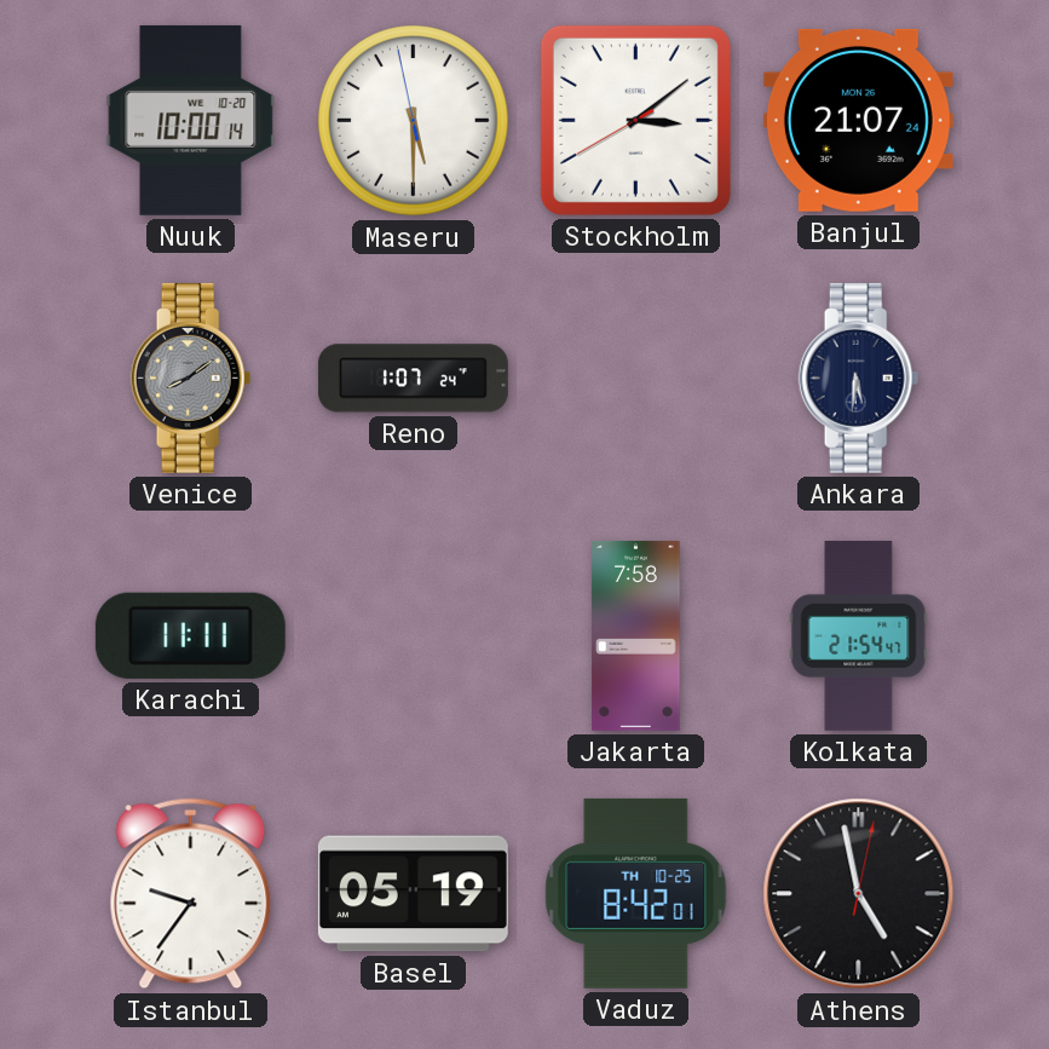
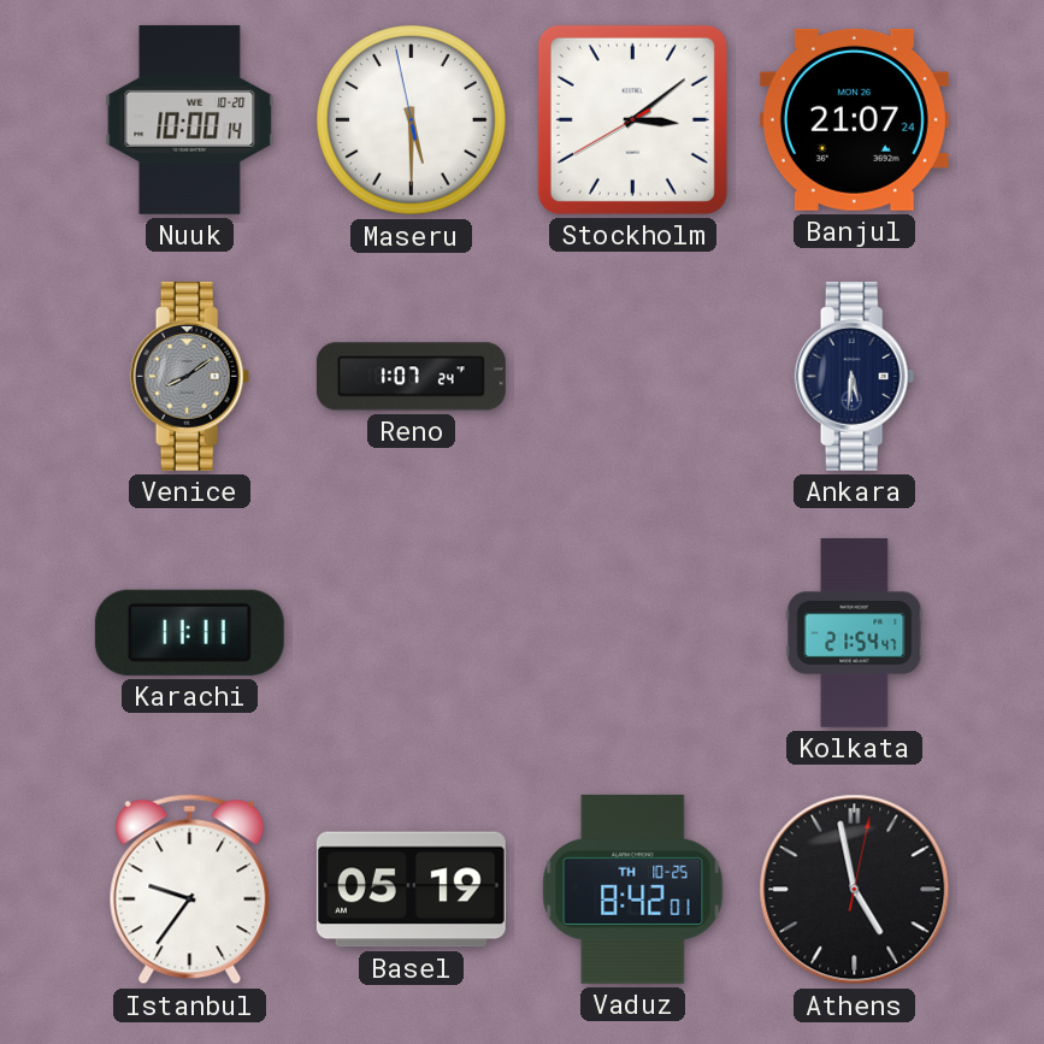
Jakarta: 7:58 -> none
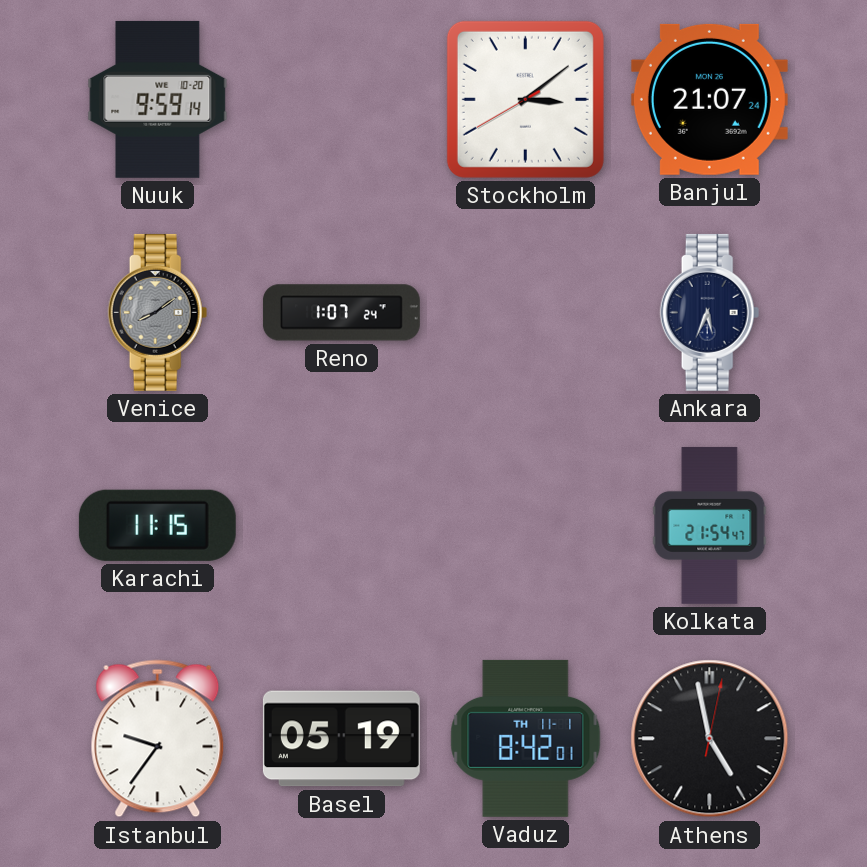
Nuuk: 10:00 -> 9:59
Maseru: 5:29 -> none
Ankara: 5:31 -> 5:34
Karachi: 11:11 -> 11:15
Vaduz date: TH 10-25 -> TH 11-1
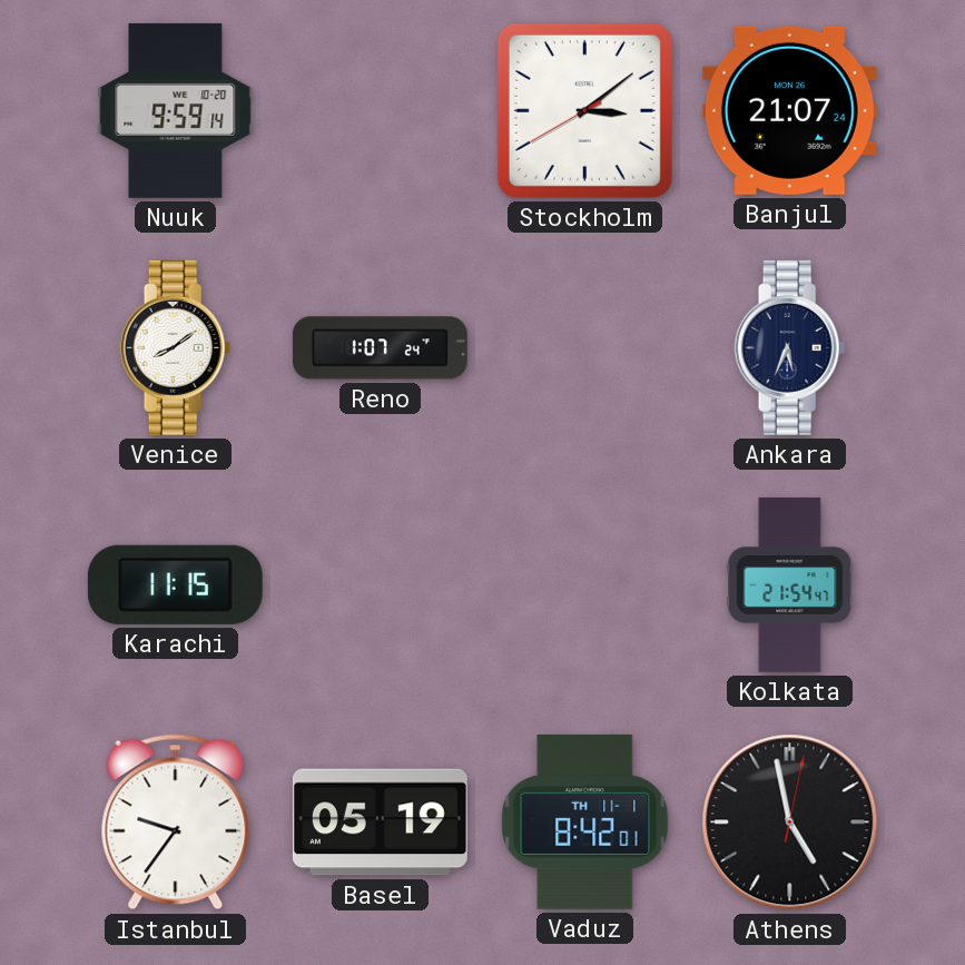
Venice dial: grey -> white
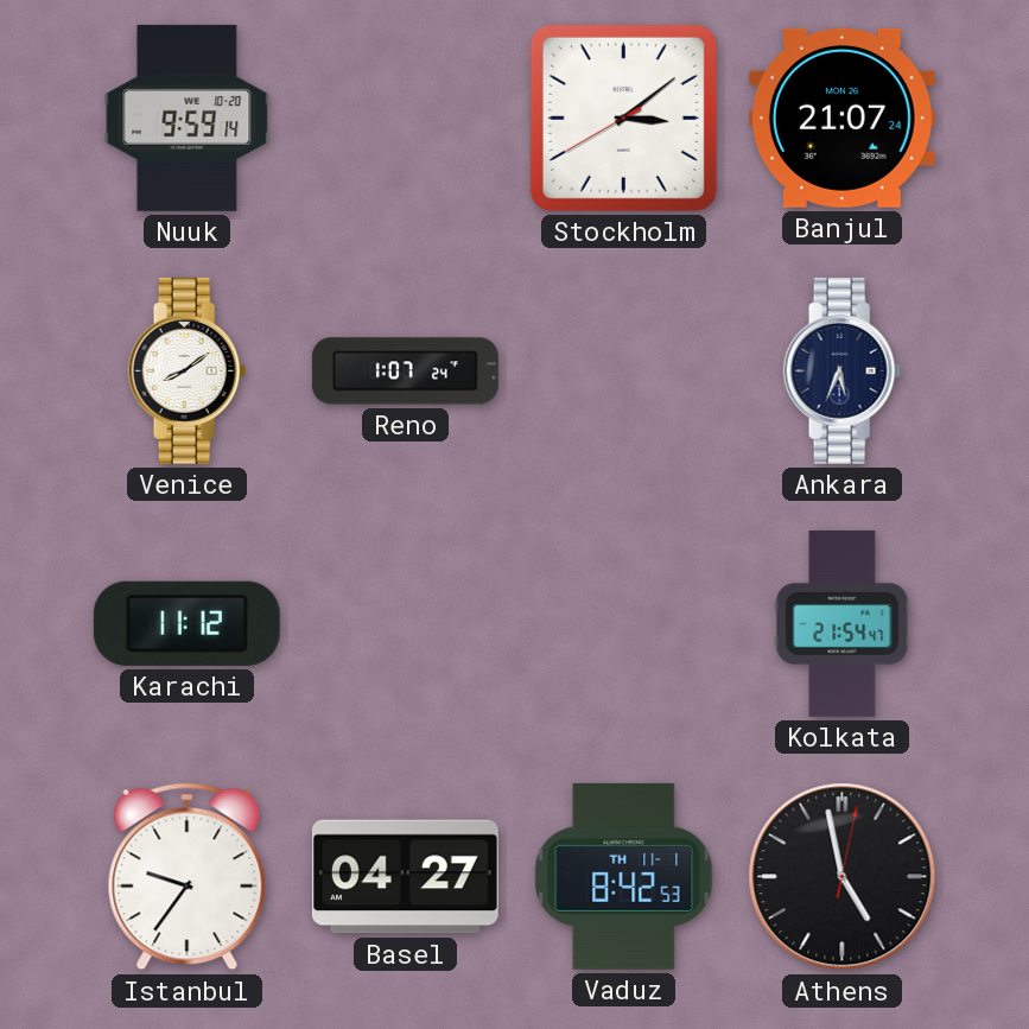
Karachi: 11:15 -> 11:12
Basel: 05:19 -> 04:27
Vaduz: 8:42:01 -> 8:42:53
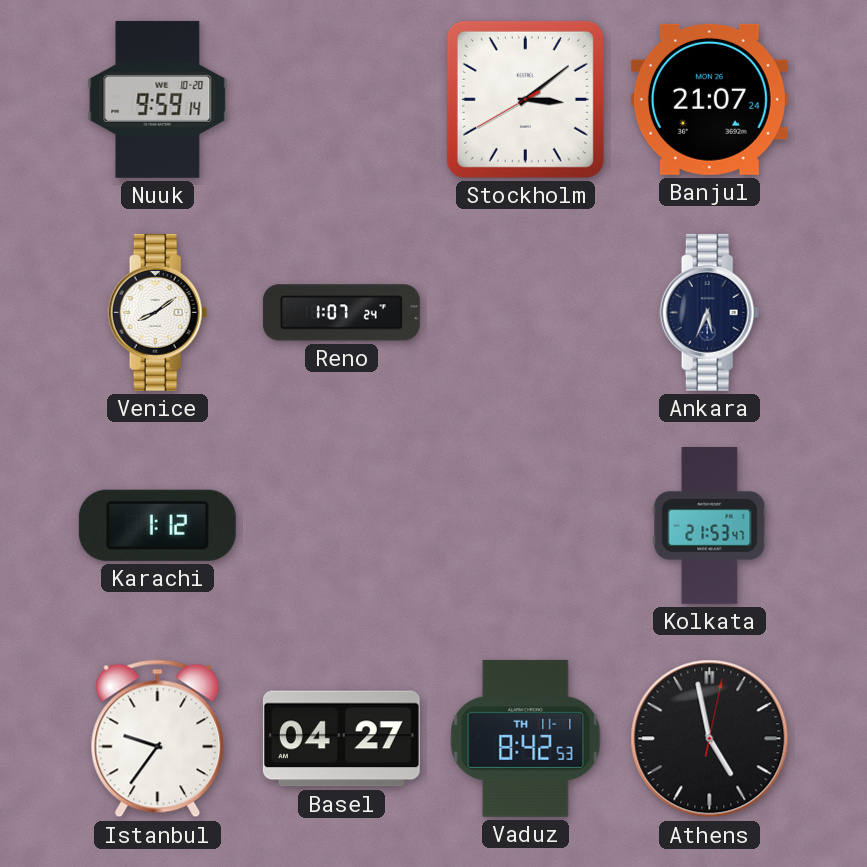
Karachi: 11:12 -> 1:12
Kolkata: 21:54 -> 21:53
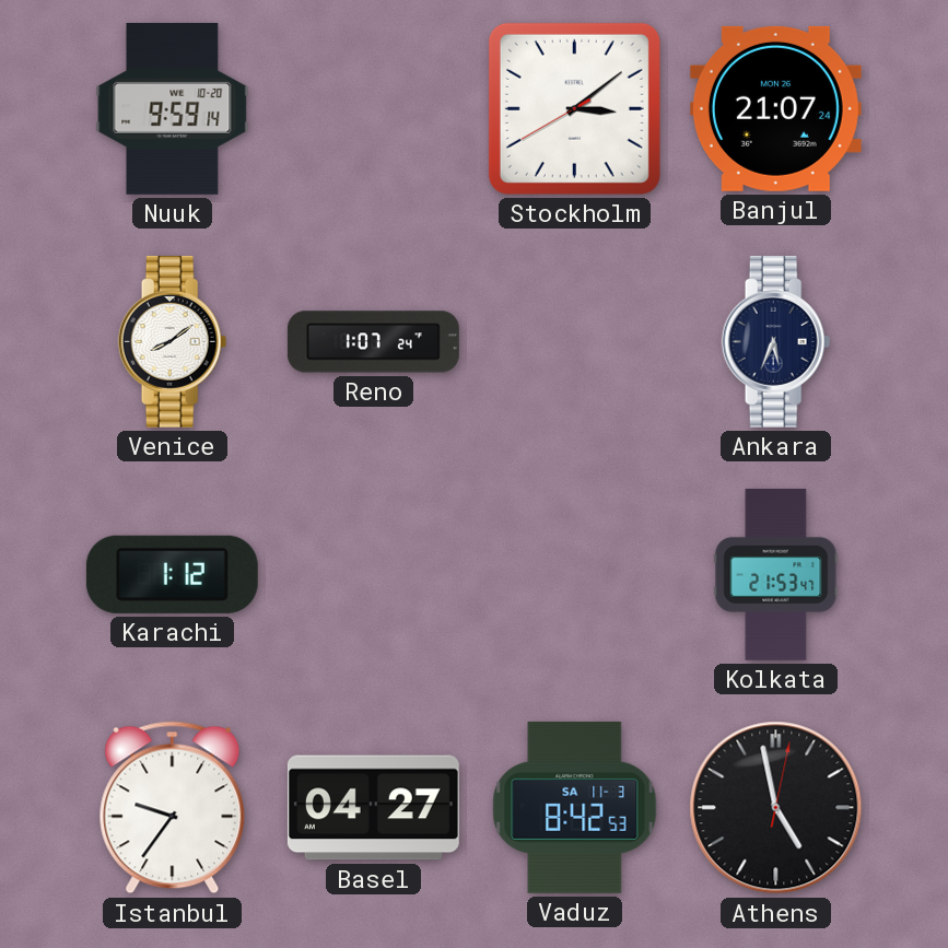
Vaduz date: TH 11-1 -> SA 11-3
